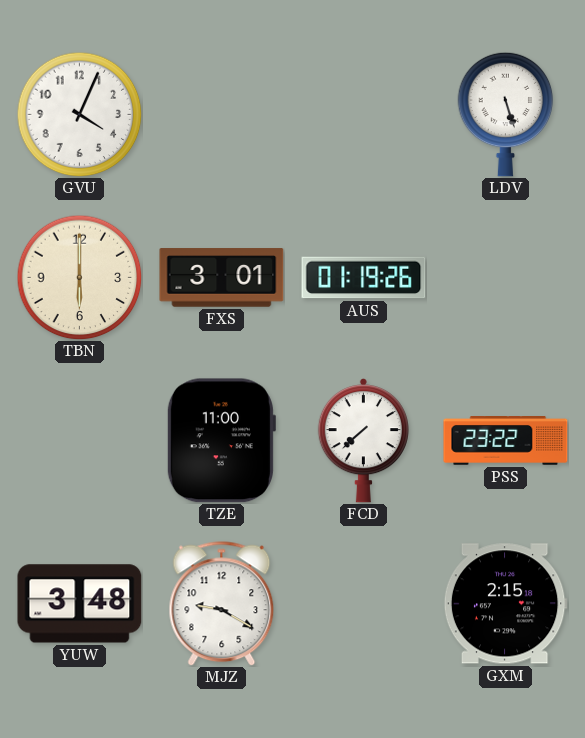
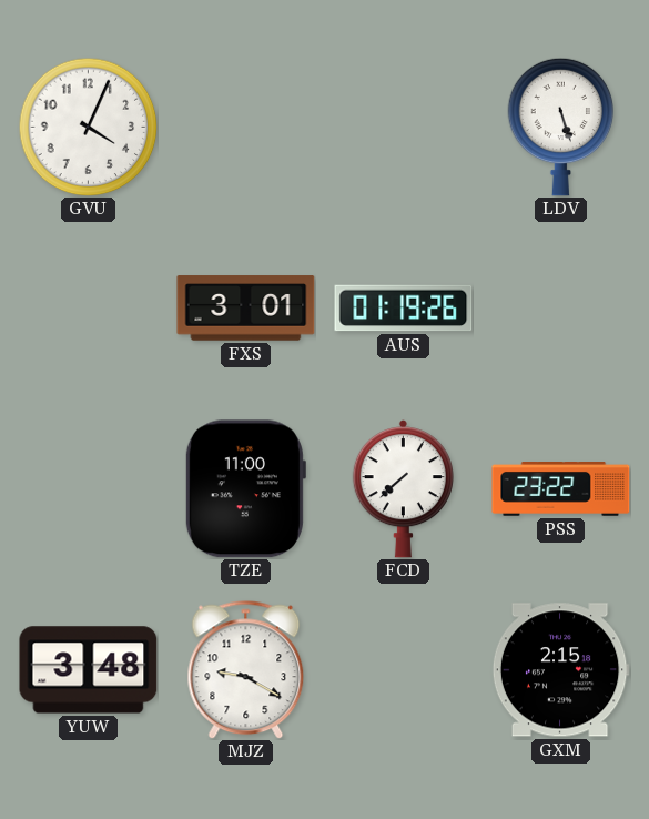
TBN: 6:00 -> none
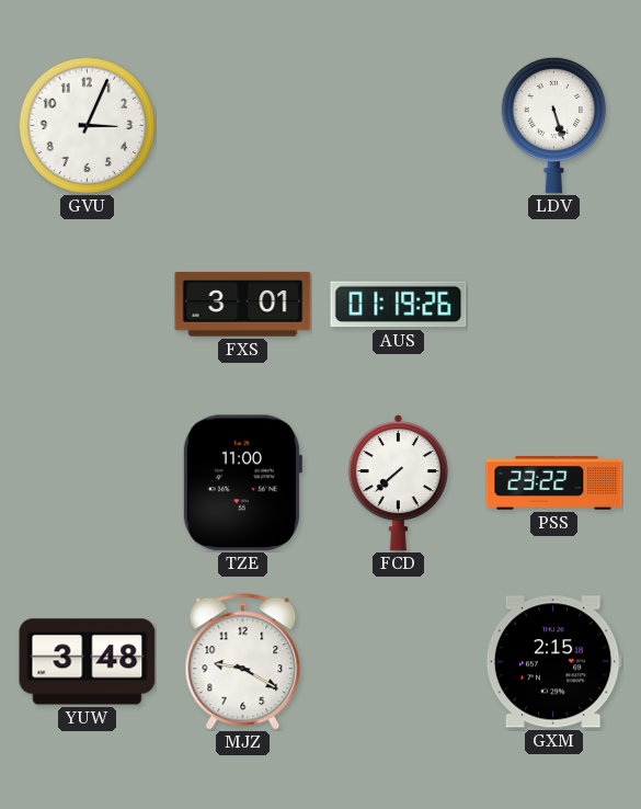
GVU: 4:04 -> 3:04
